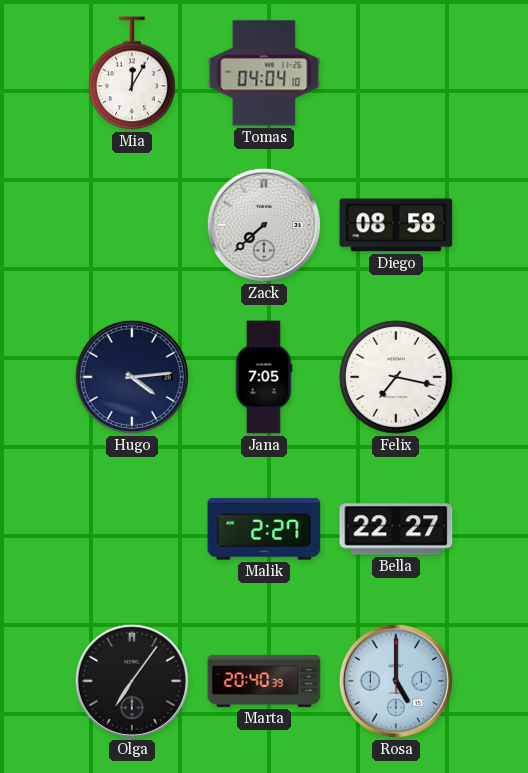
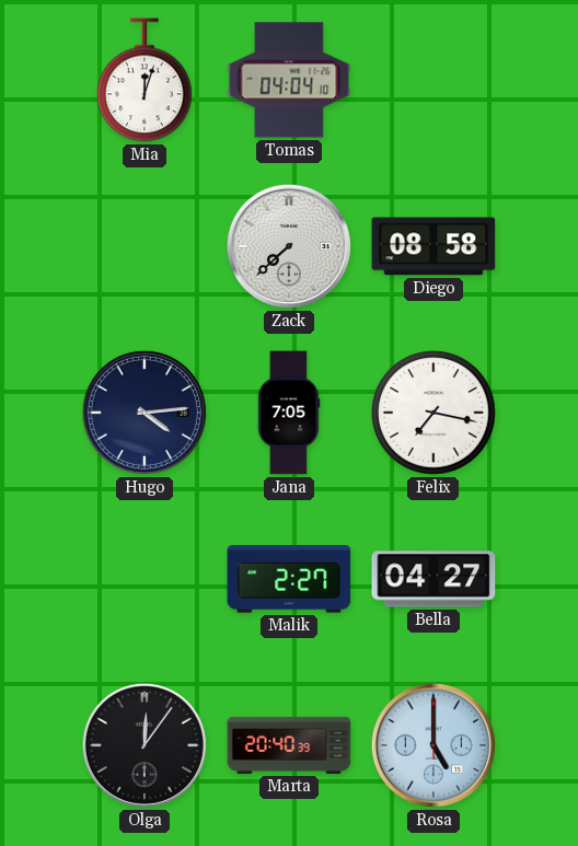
Mia: 12:05 -> 12:03
Bella: 22:27 -> 04:27
Olga: 7:06 -> 12:06
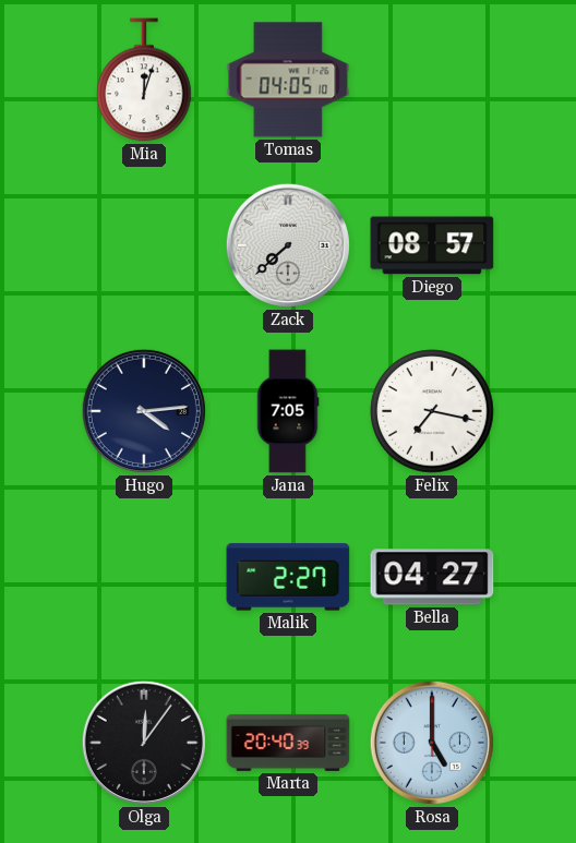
Tomas: 04:04 -> 04:05
Diego: 08:58 -> 08:57
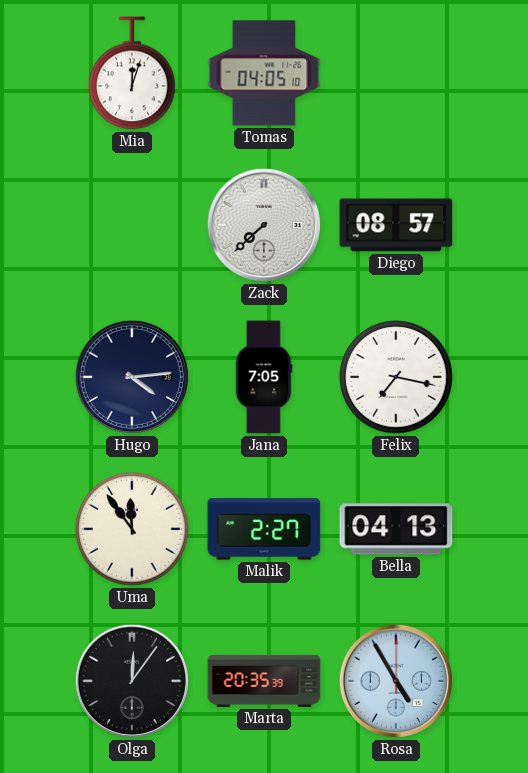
Uma: none -> 11:54
Bella: 04:27 -> 04:13
Marta: 20:40 -> 20:35
Rosa: 5:00 -> 4:55
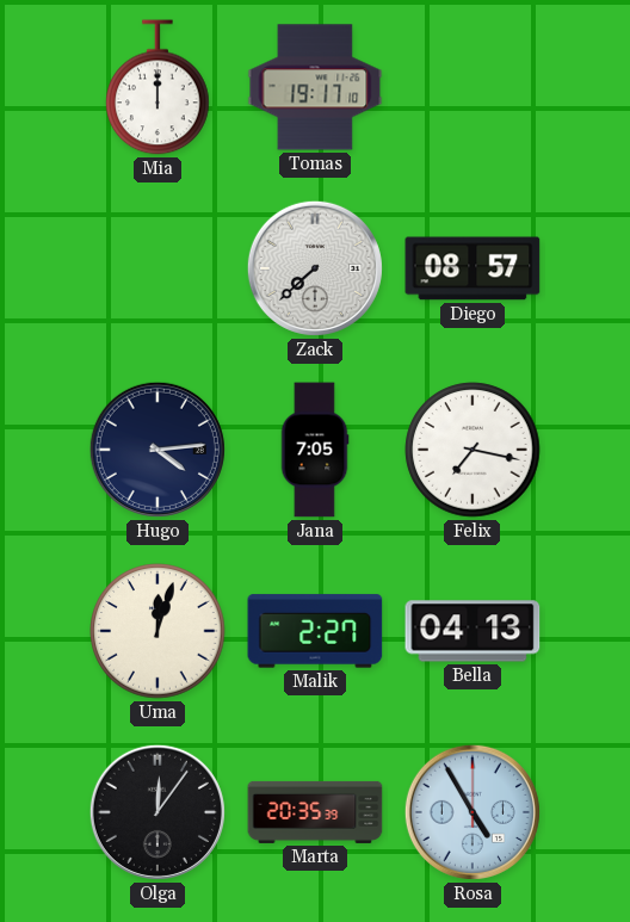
Mia: 12:03 -> 12:00
Tomas: 04:05 -> 19:17
Uma: 11:54 -> 12:03
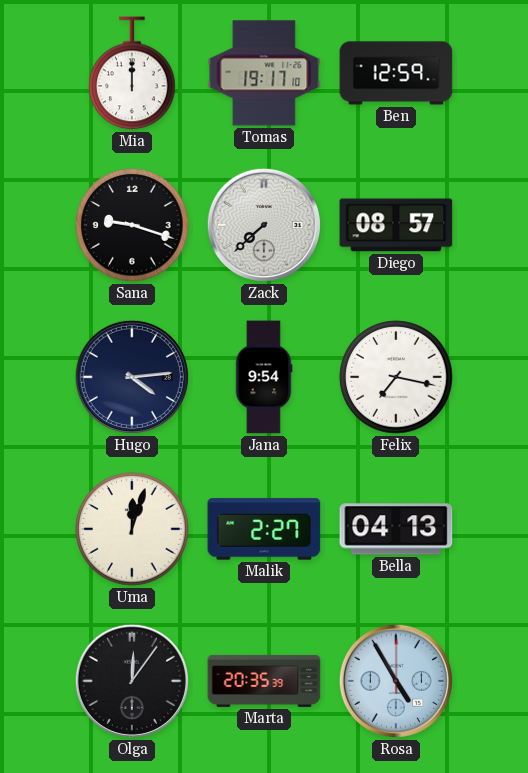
Ben: none -> 12:59
Sana: none -> 9:18
Jana: 7:05 -> 9:54
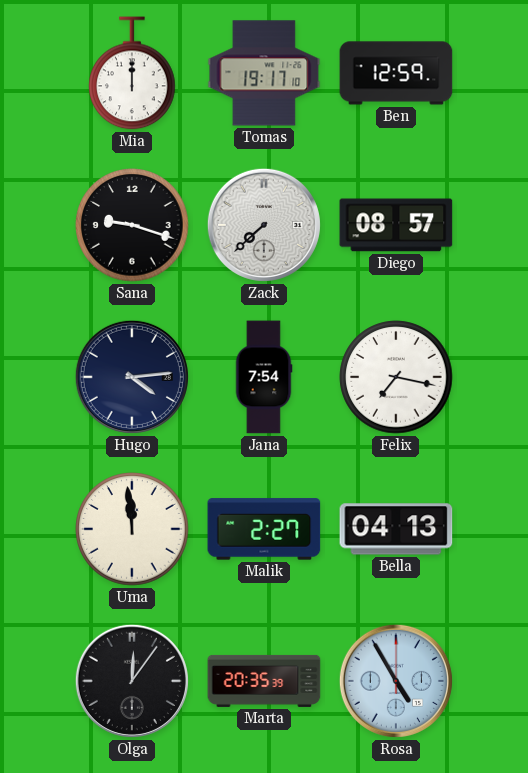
Jana: 9:54 -> 7:54
Uma: 12:03 -> 11:59
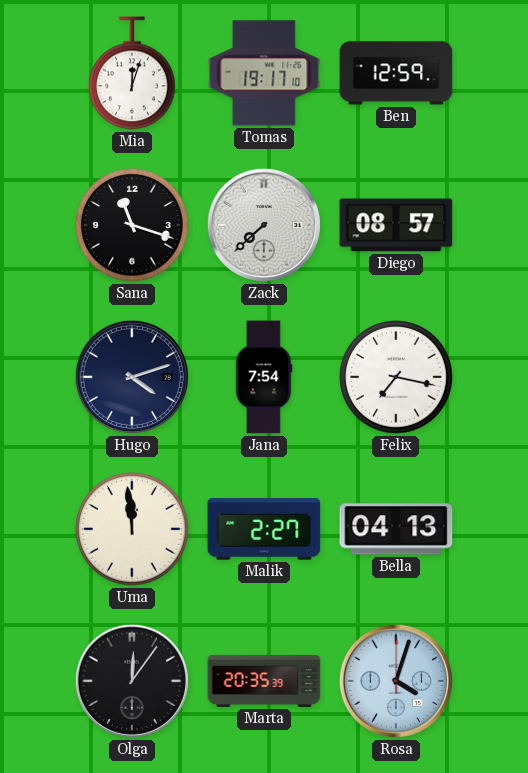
Mia: 12:00 -> 12:03
Sana: 9:18 -> 11:18
Hugo: 4:14 -> 4:12
Rosa: 4:55 -> 4:03
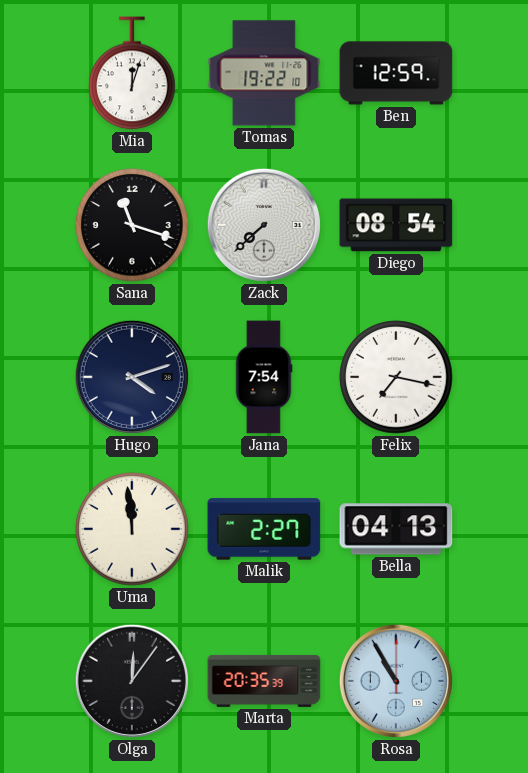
Tomas: 19:17 -> 19:22
Diego: 08:57 -> 08:54
Rosa: 4:03 -> 10:55
